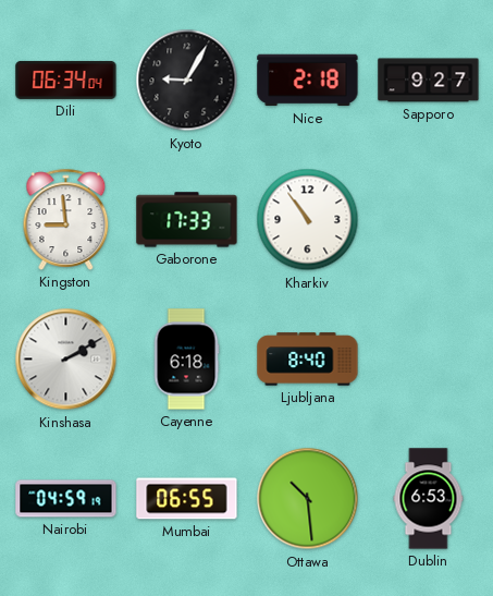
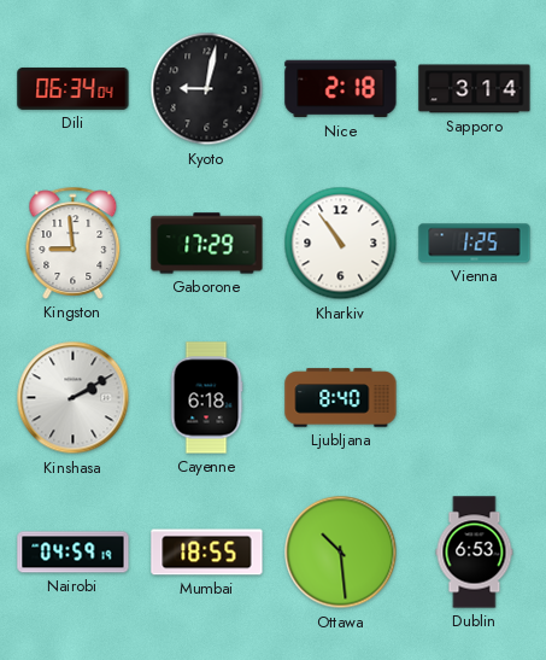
Kyoto: 9:05 -> 9:02
Sapporo: 9:27 -> 3:14
Gaborone: 17:33 -> 17:29
Vienna: none -> 1:25
Mumbai: 06:55 -> 18:55
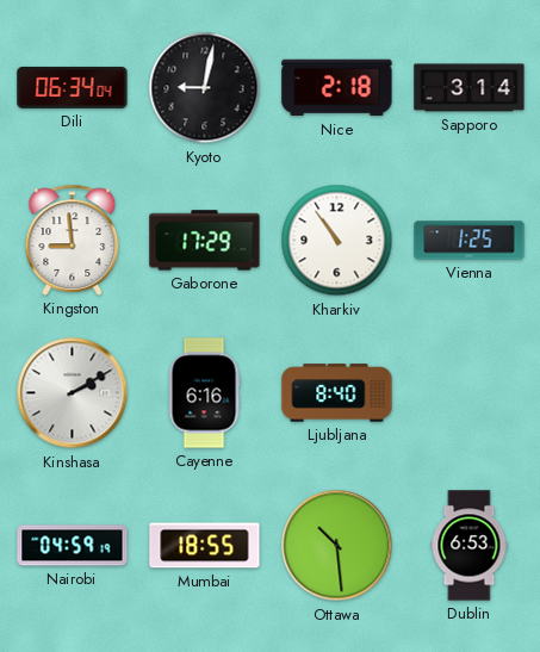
Cayenne: 6:18 -> 6:16
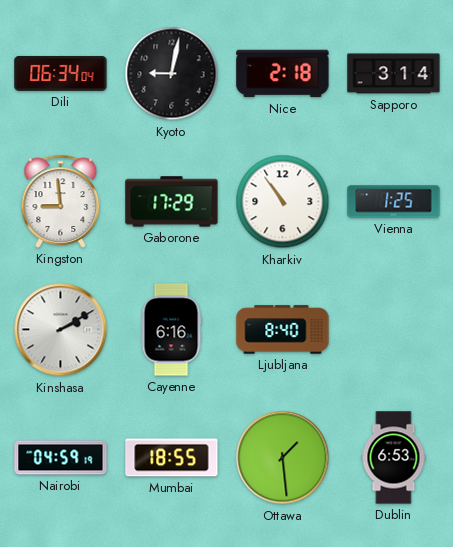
Ottawa: 10:29 -> 1:29
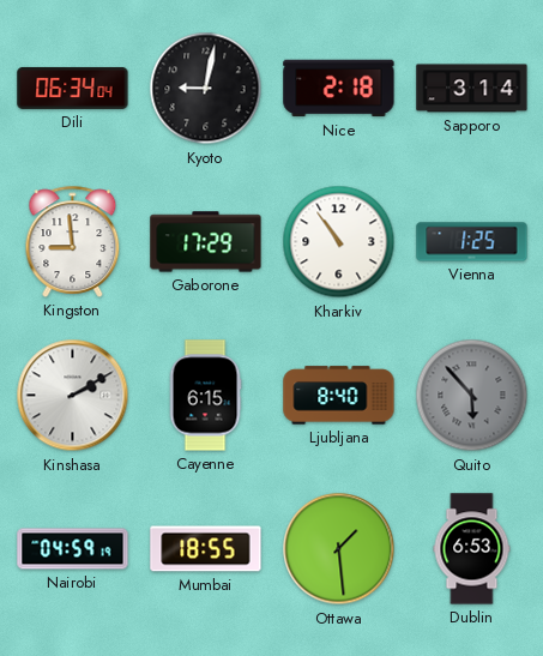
Cayenne: 6:16 -> 6:15
Quito: none -> 5:53
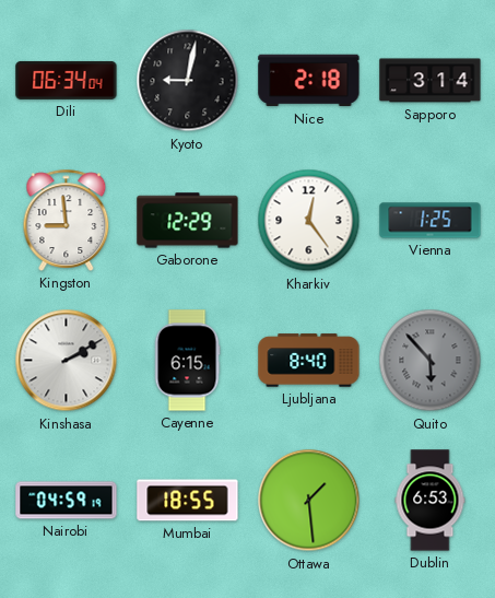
Gaborone: 17:29 -> 12:29
Kharkiv: 10:54 -> 12:24
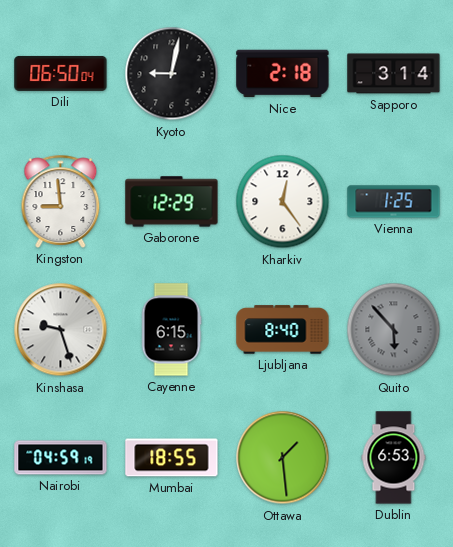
Dili: 06:34 -> 06:50
Kinshasa: 2:10 -> 9:27
